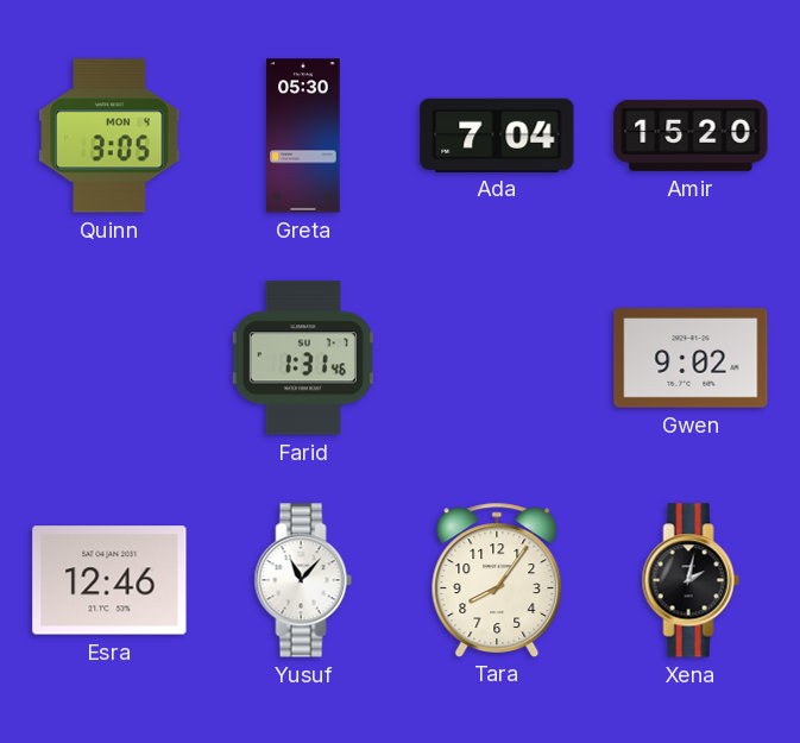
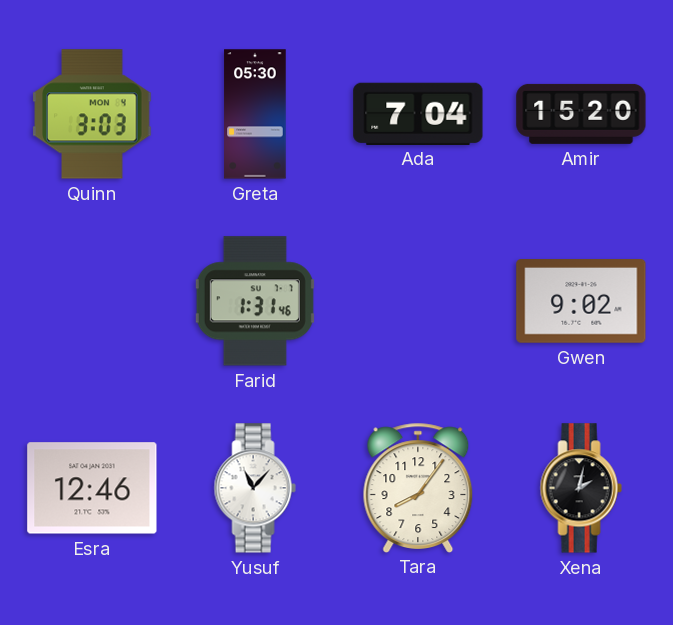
Quinn: 3:05 -> 3:03
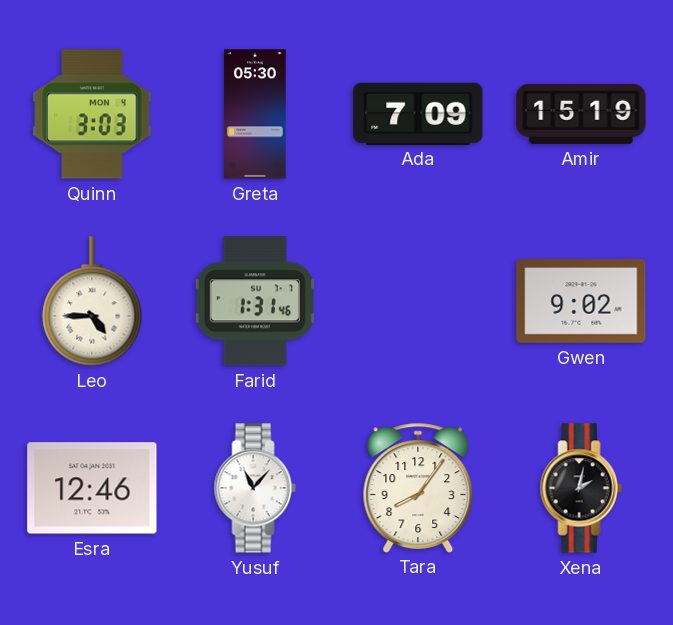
Ada: 7:04 -> 7:09
Amir: 15:20 -> 15:19
Leo: none -> 4:45
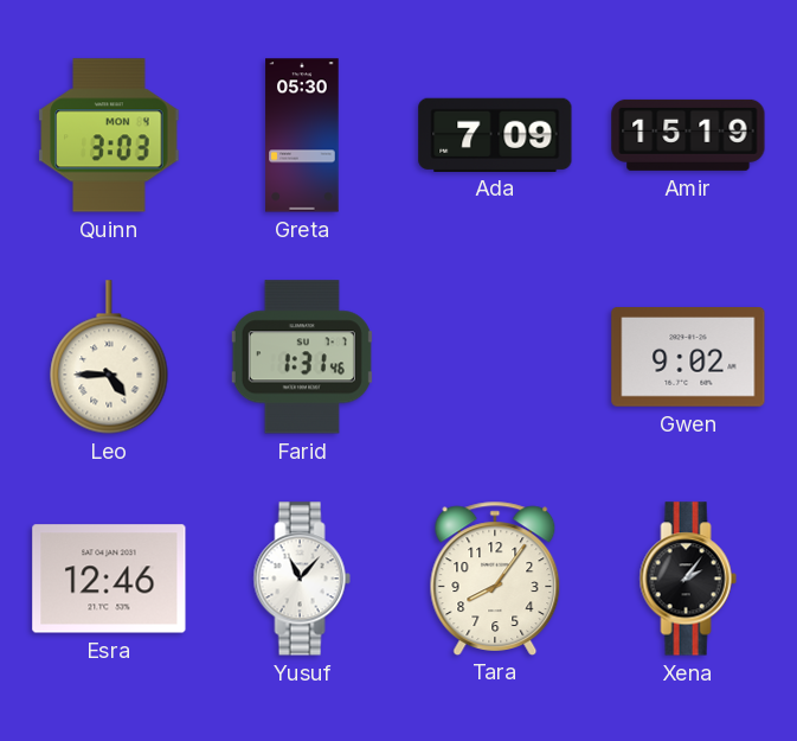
Xena: 2:02 -> 2:06
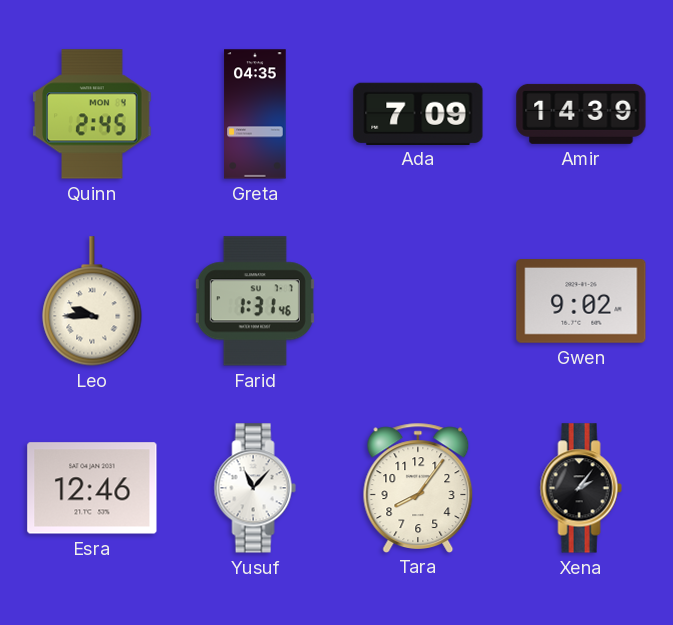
Quinn: 3:03 -> 2:45
Greta: 05:30 -> 04:35
Amir: 15:19 -> 14:39
Leo: 4:45 -> 9:45
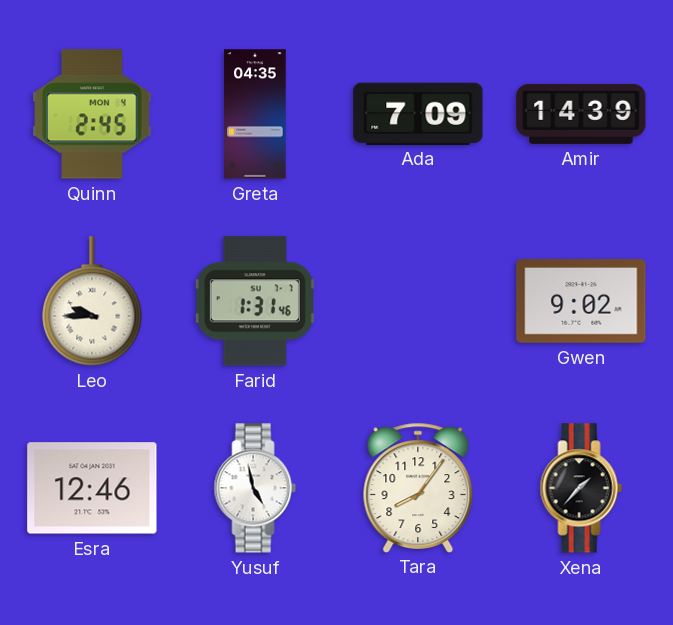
Yusuf: 11:07 -> 4:58
Xena: 2:06 -> 1:37
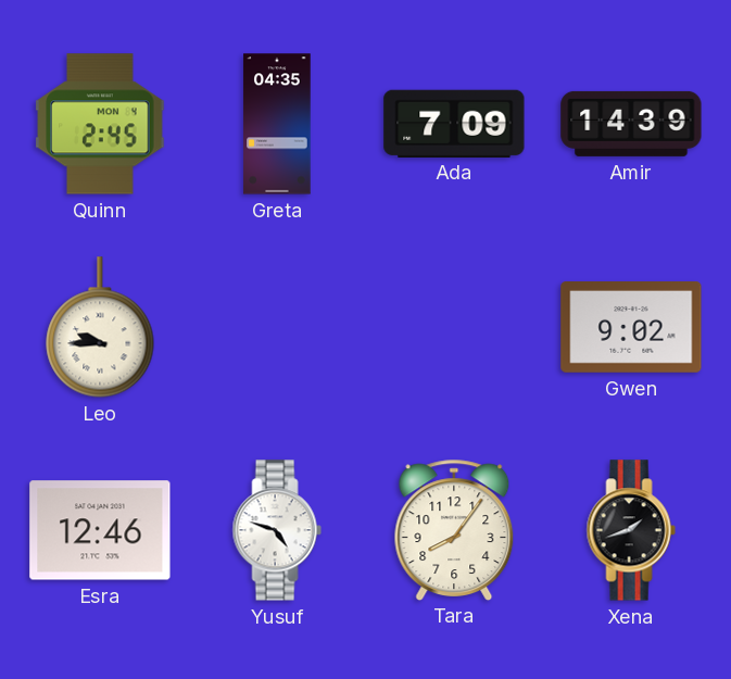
Farid: 1:31 -> none
Yusuf: 4:58 -> 4:48
Xena: 1:37 -> 1:42
